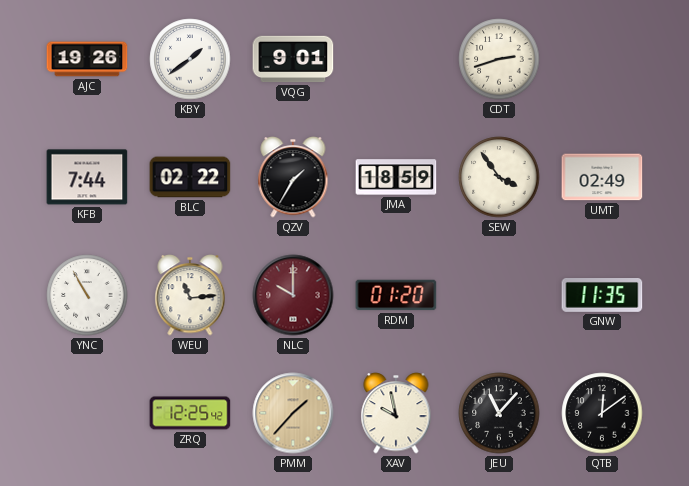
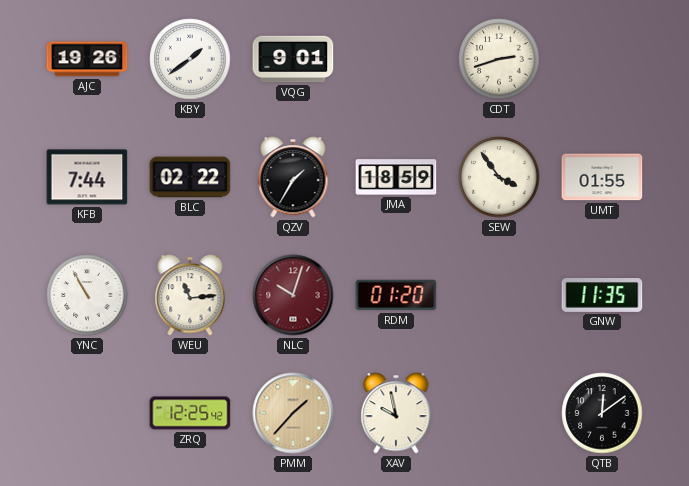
UMT: 02:49 -> 01:55
NLC: 10:00 -> 10:03
JEU: 11:07 -> none
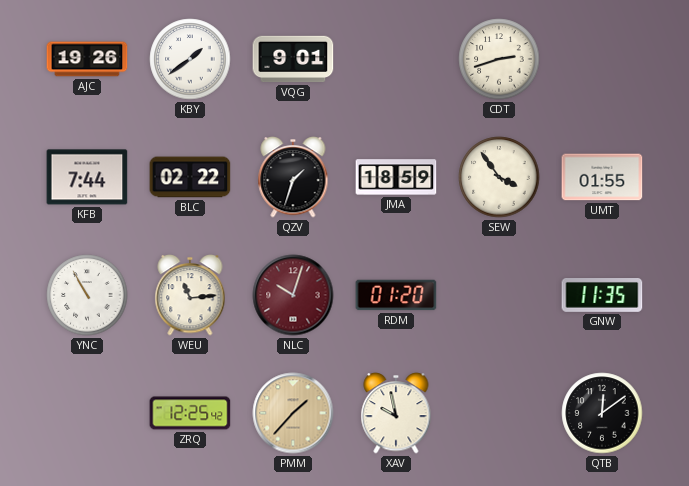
QZV: 1:35 -> 1:33
